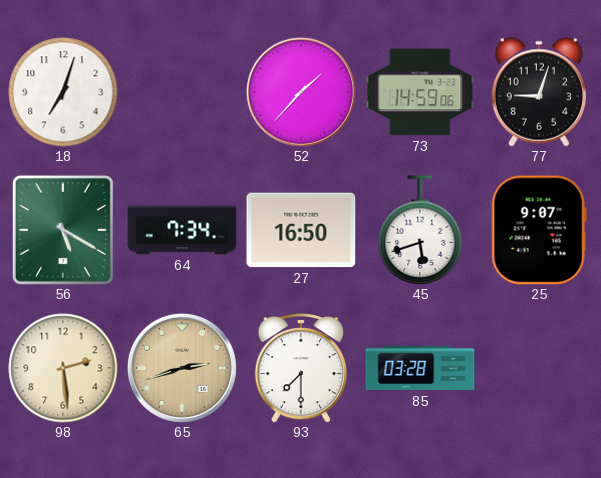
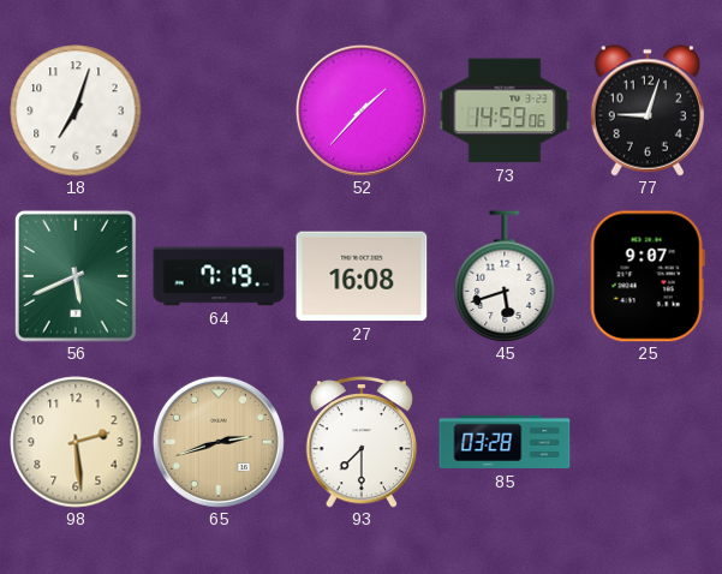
56: 5:20 -> 5:41
64: 7:34 -> 7:19
27: 16:50 -> 16:08
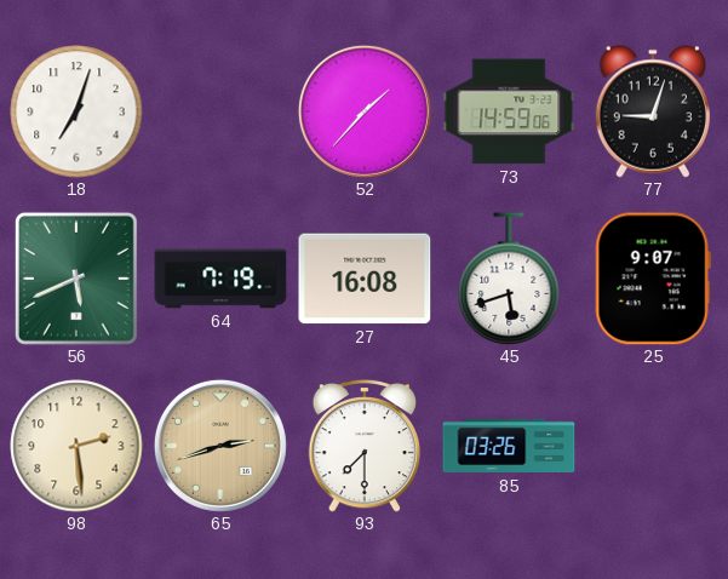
85: 03:28 -> 03:26
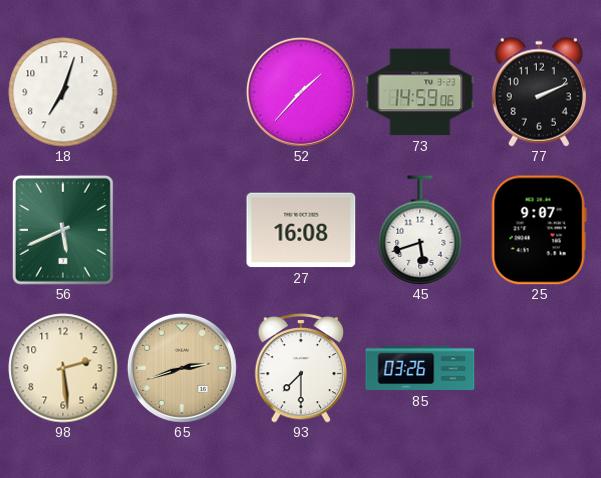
77: 9:03 -> 2:11
64: 7:19 -> none
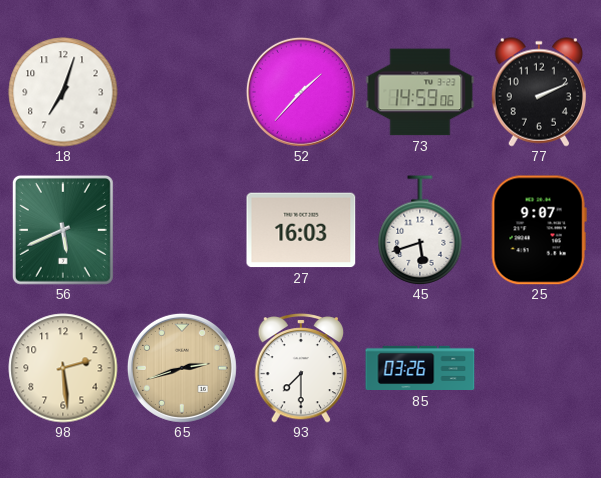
27: 16:08 -> 16:03
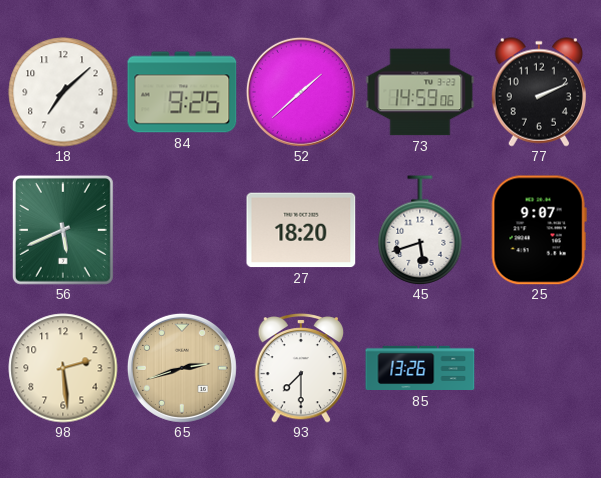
18: 7:03 -> 7:08
84: none -> 9:25
52: 1:37 -> 1:38
27: 16:03 -> 18:20
85: 03:26 -> 13:26
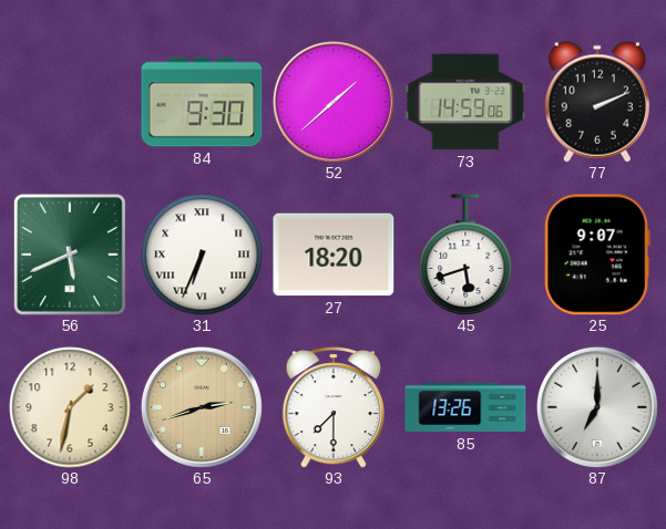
18: 7:08 -> none
84: 9:25 -> 9:30
31: none -> 6:34
98: 2:29 -> 1:32
87: none -> 7:00
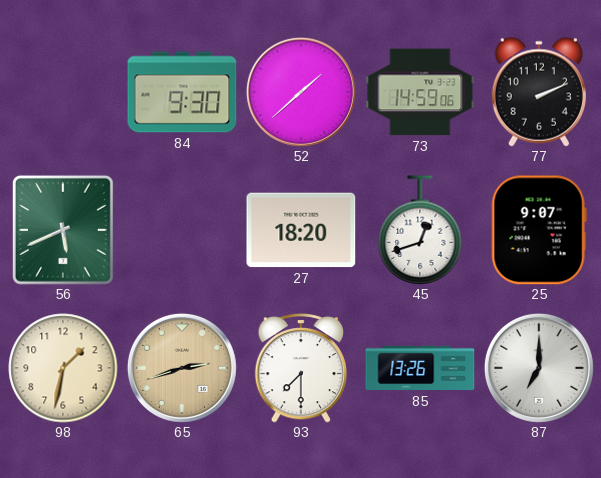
31: 6:34 -> none
45: 5:42 -> 12:42
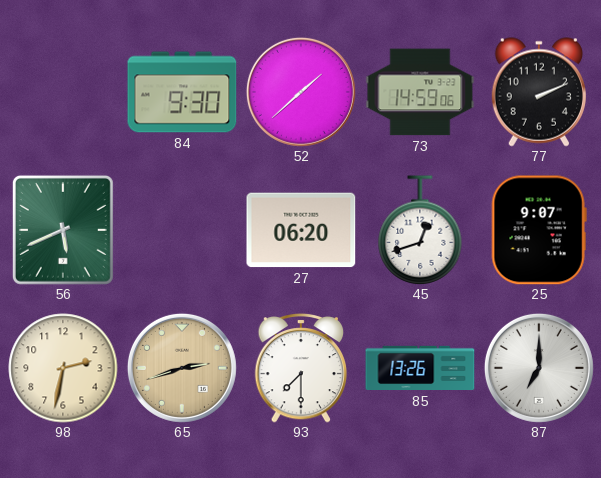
27: 18:20 -> 06:20
98: 1:32 -> 2:32
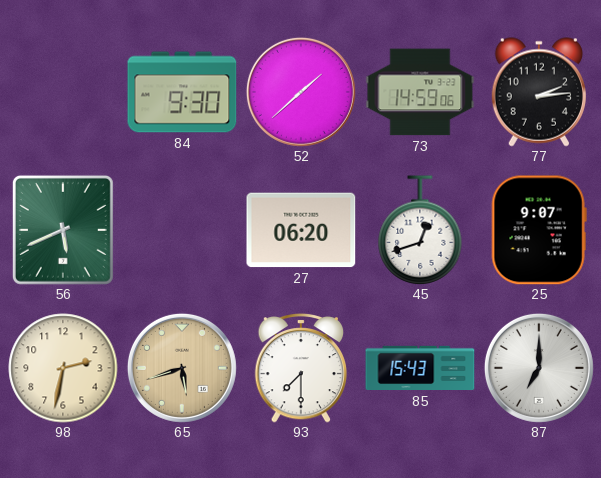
77: 2:11 -> 2:14
65: 2:42 -> 5:42
85: 13:26 -> 15:43
